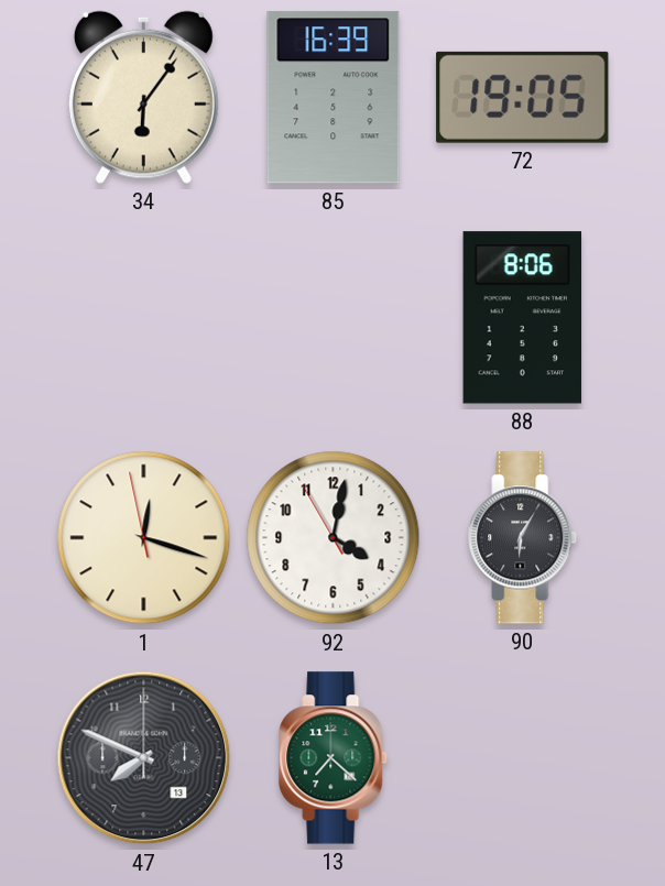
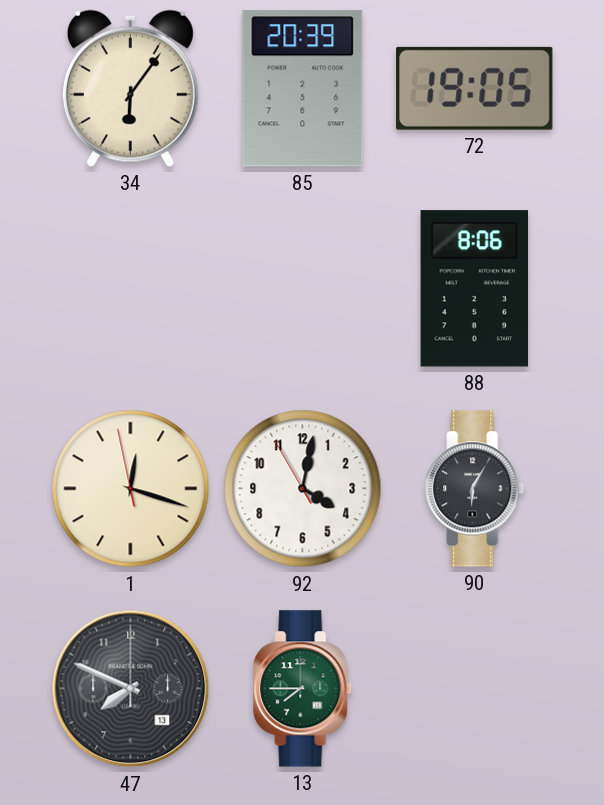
85: 16:39 -> 20:39
13: 7:22 -> 7:45
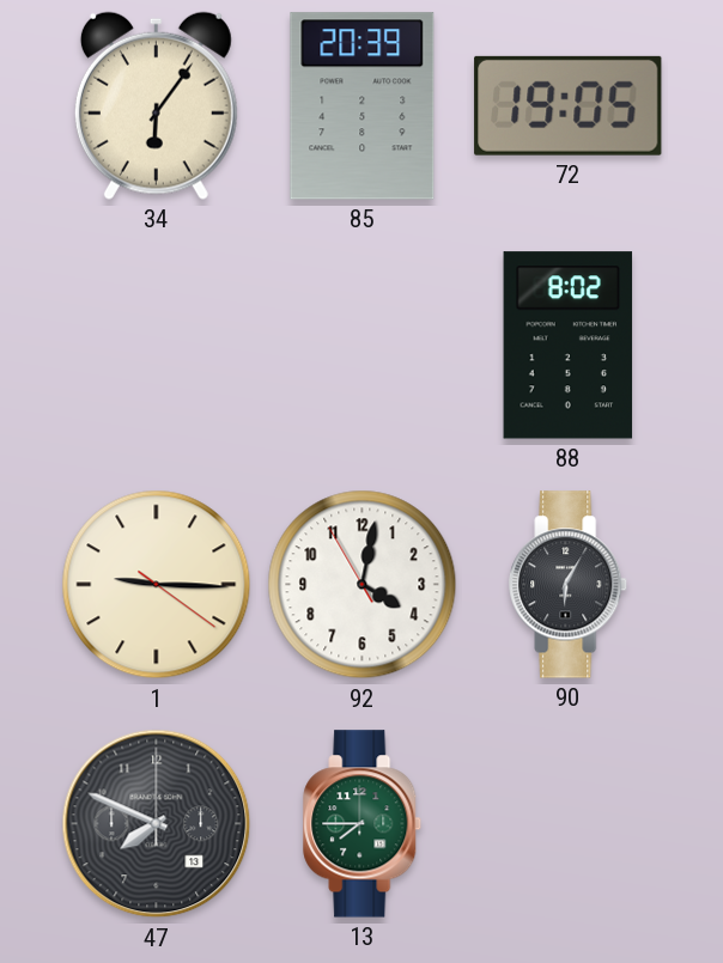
88: 8:06 -> 8:02
1: 12:17 -> 9:15
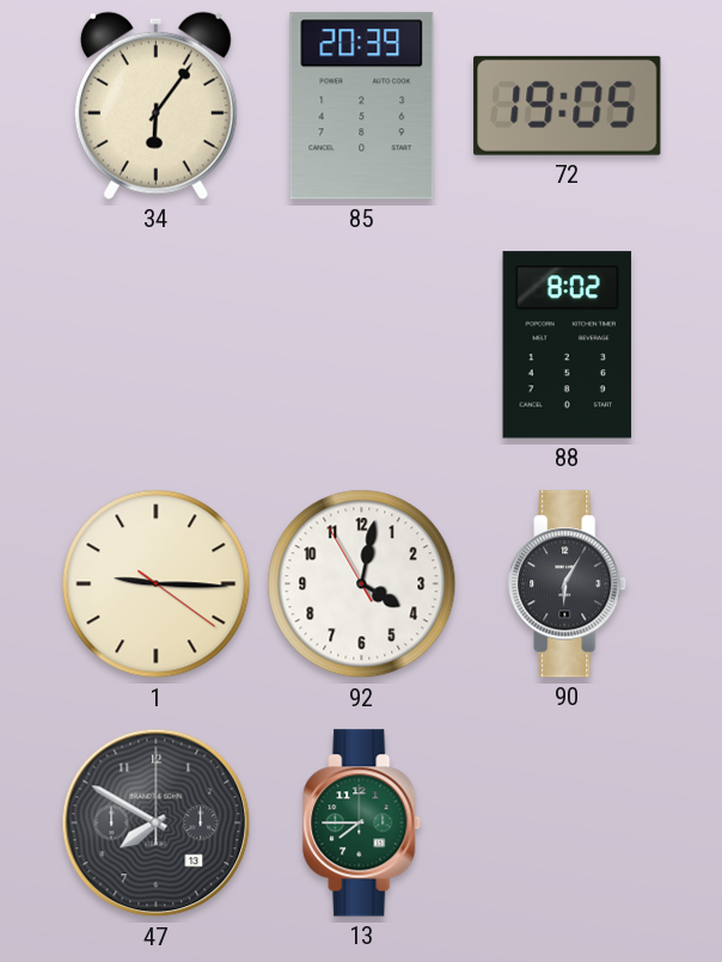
47: 7:49 -> 7:50
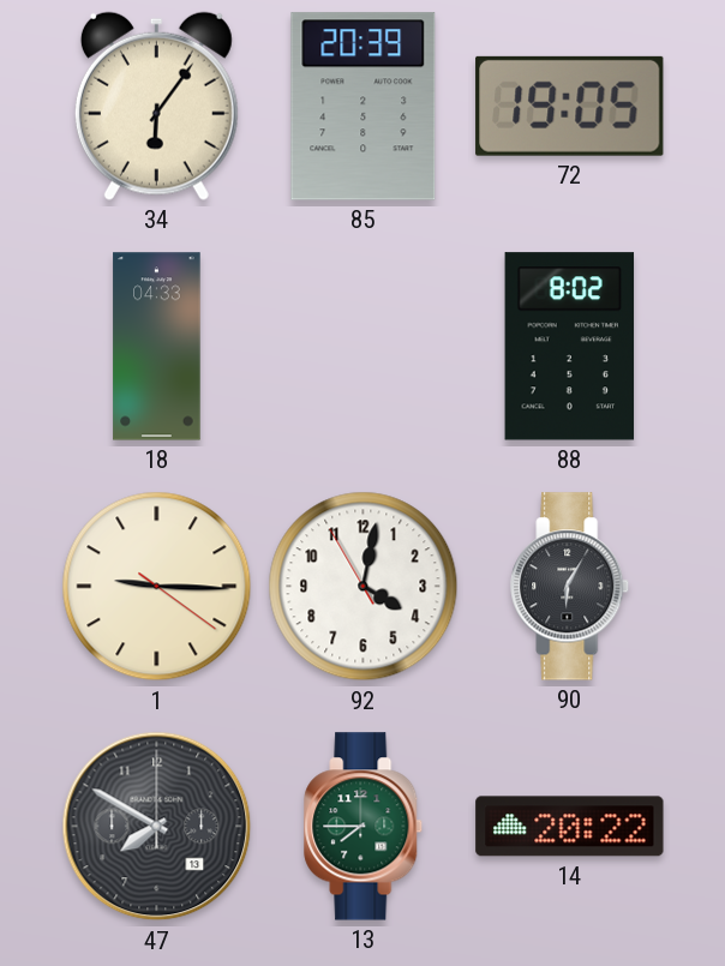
18: none -> 04:33
14: none -> 20:22
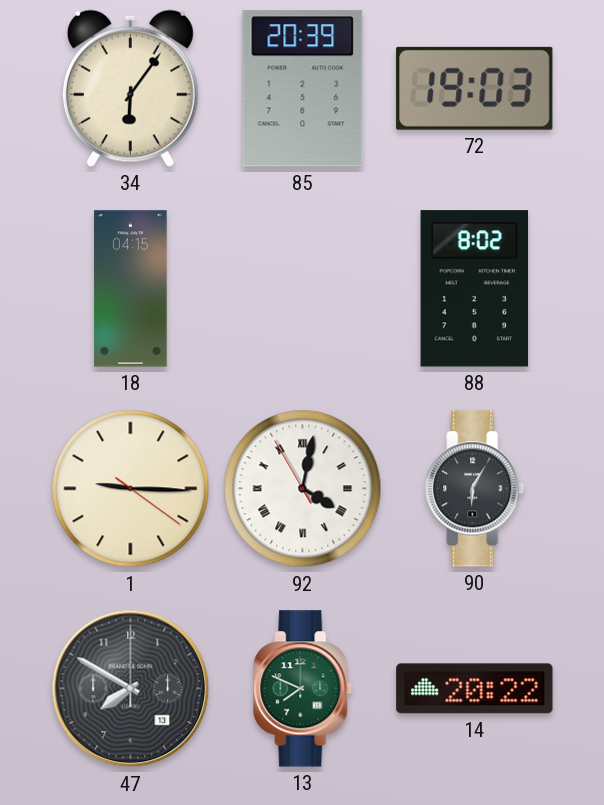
72: 19:05 -> 19:03
18: 04:33 -> 04:15
92 numerals: Arabic -> Roman
13: 7:45 -> 7:49
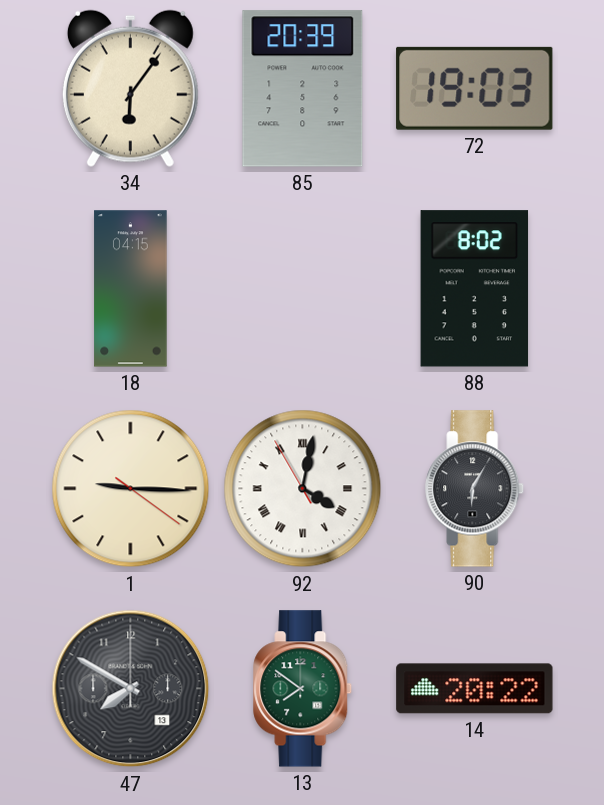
13: 7:49 -> 7:51
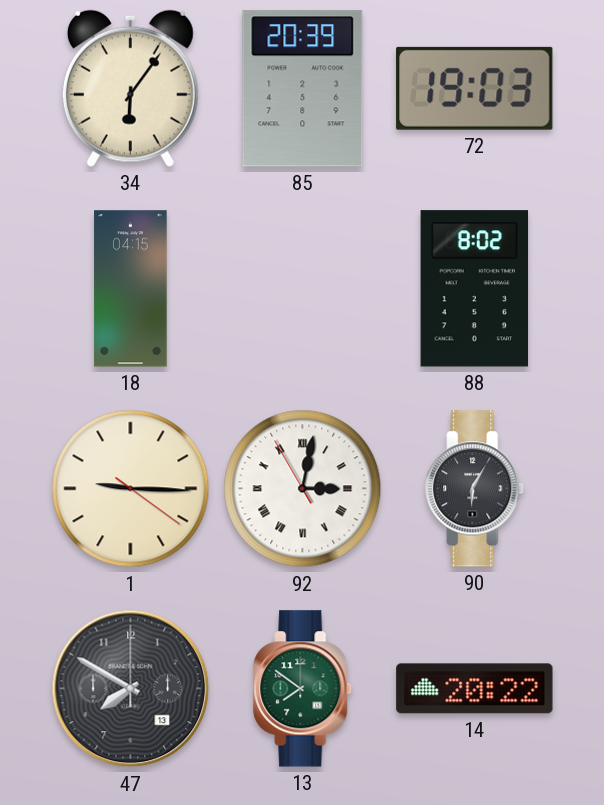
92: 4:01 -> 3:01
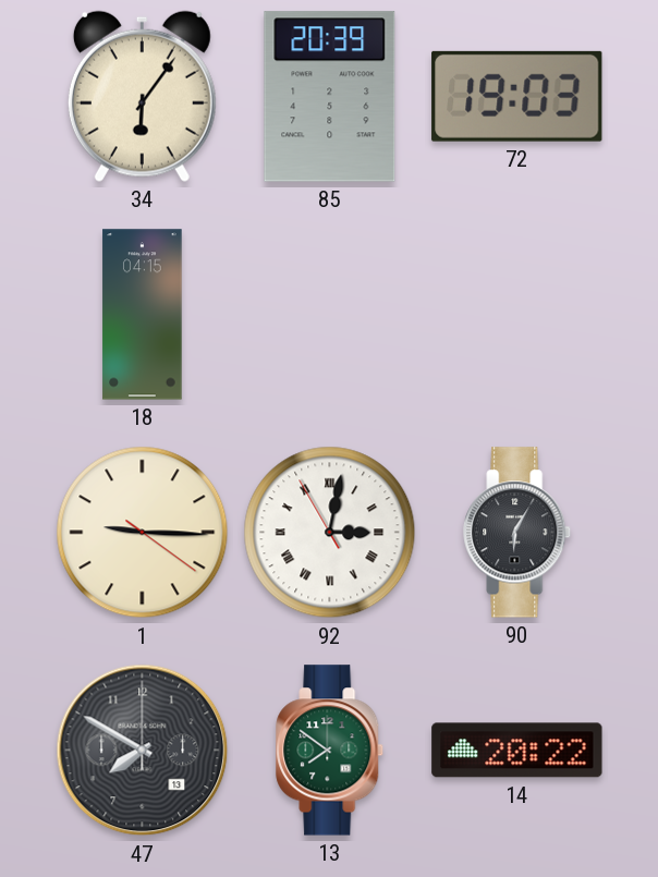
88: 8:02 -> none
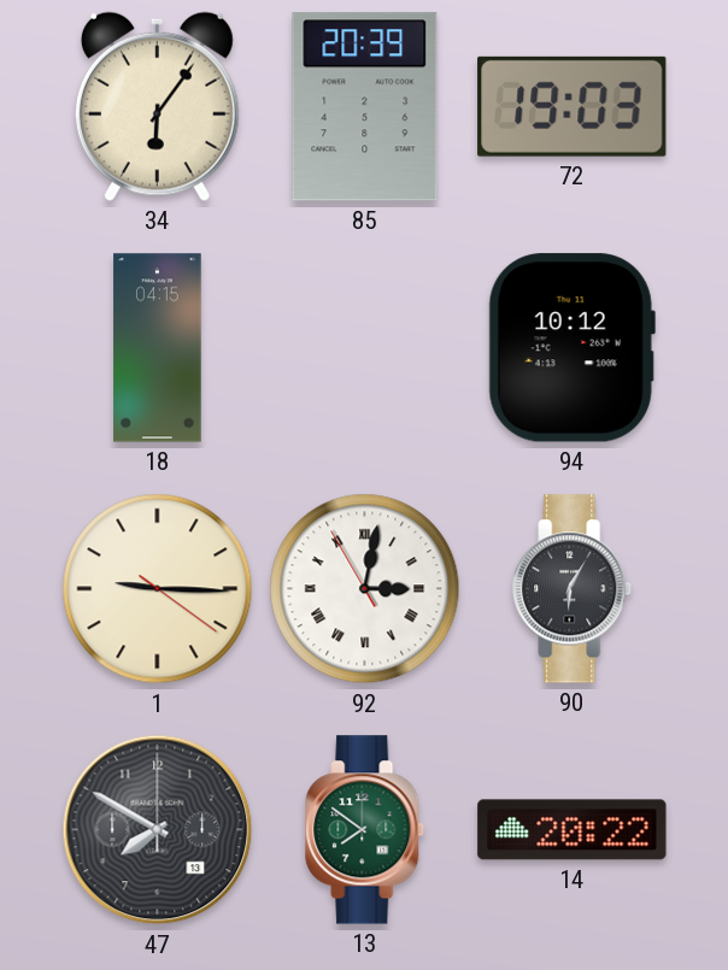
94: none -> 10:12
